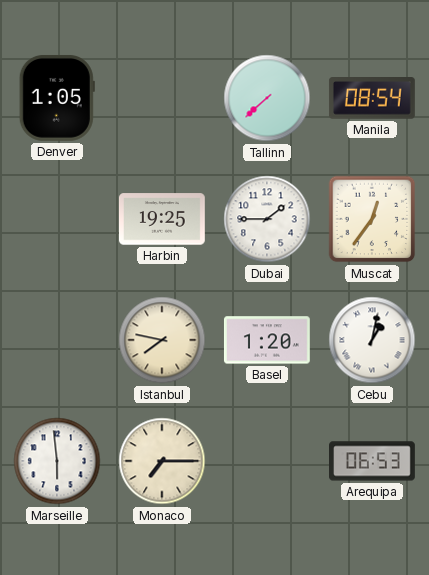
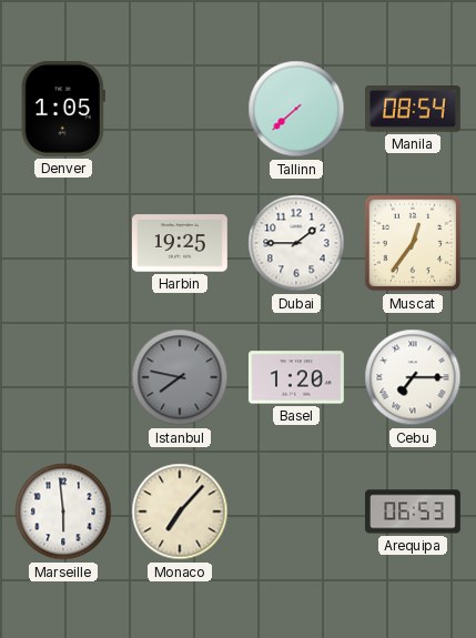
Istanbul dial: cream -> grey
Cebu: 1:02 -> 7:15
Monaco: 7:15 -> 7:07
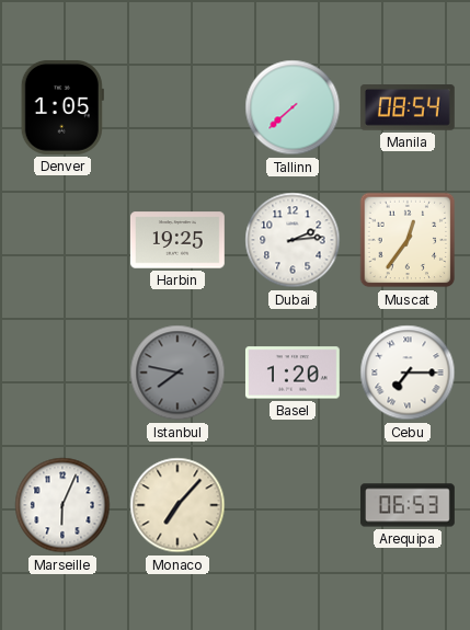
Dubai: 1:45 -> 2:14
Marseille: 5:59 -> 6:04
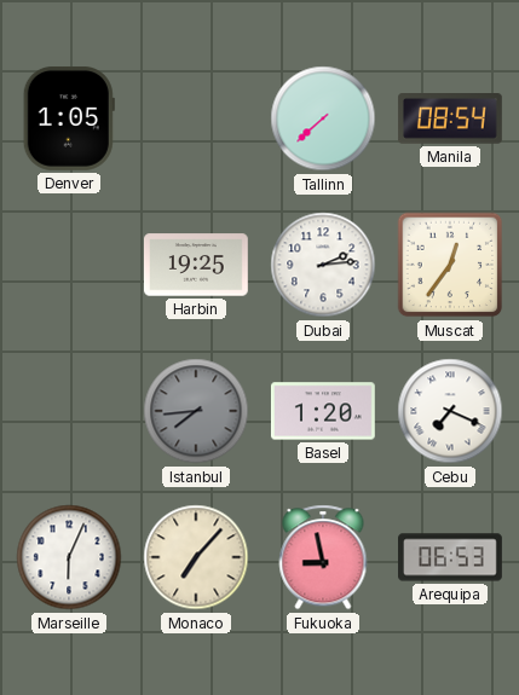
Istanbul: 7:47 -> 7:44
Cebu: 7:15 -> 7:19
Fukuoka: none -> 8:58
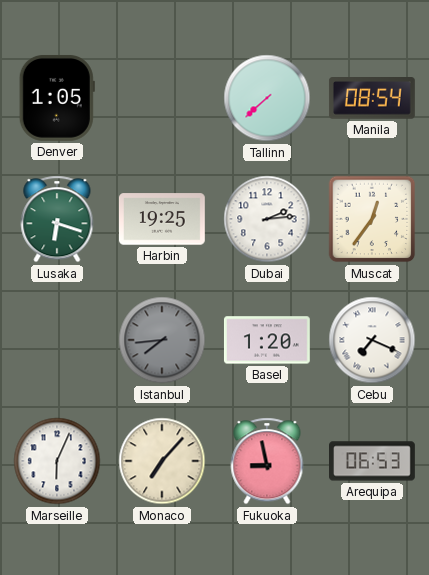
Lusaka: none -> 6:18
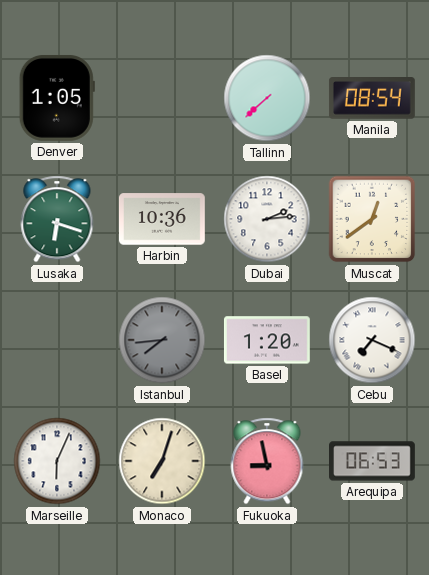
Harbin: 19:25 -> 10:36
Muscat: 12:36 -> 12:39
Monaco: 7:07 -> 7:03
